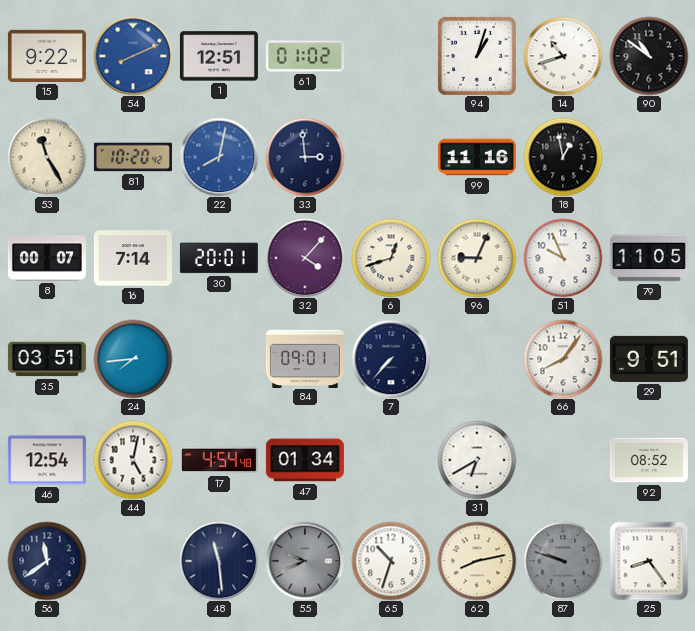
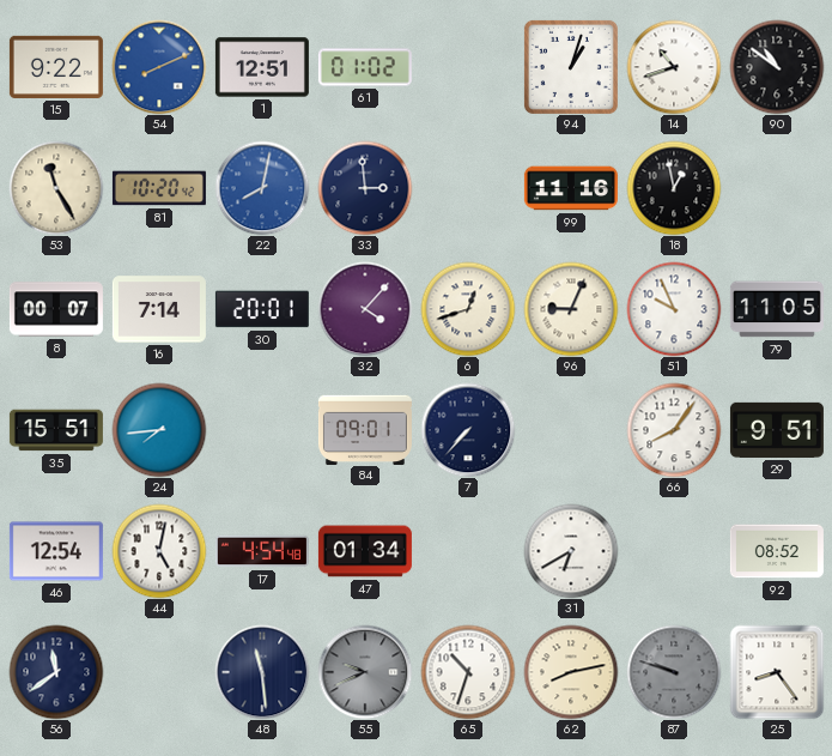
35: 03:51 -> 15:51
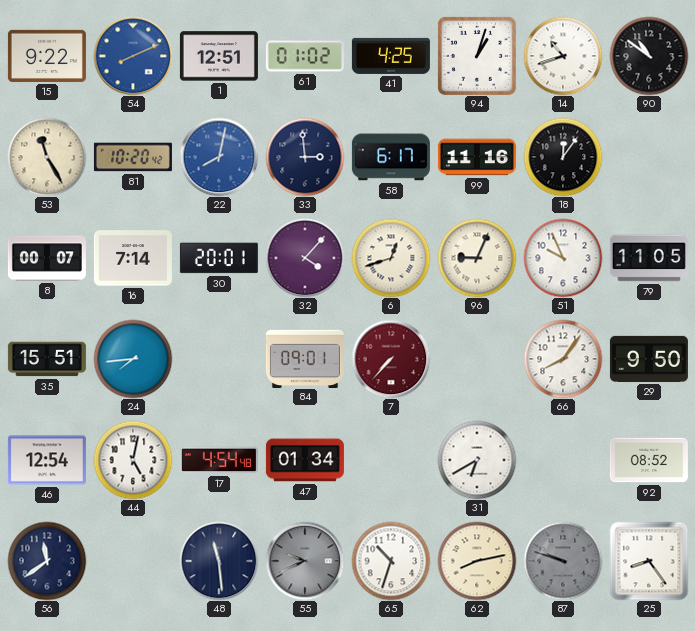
41: none -> 4:25
58: none -> 6:17
18: 12:58 -> 12:06
7 dial: navy -> burgundy
29: 9:51 -> 9:50
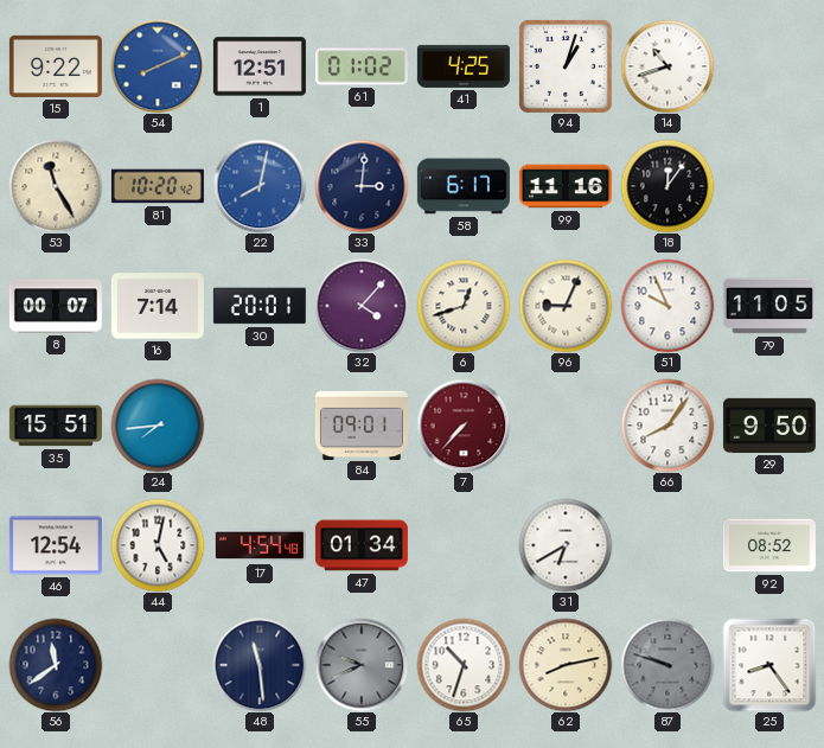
90: 10:51 -> none
33: 2:59 -> 3:01
